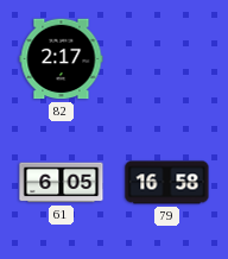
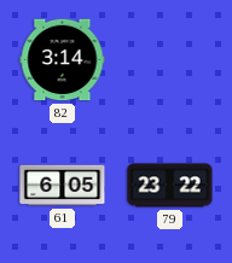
82: 2:17 -> 3:14
79: 16:58 -> 23:22
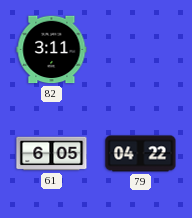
82: 3:14 -> 3:11
79: 23:22 -> 04:22
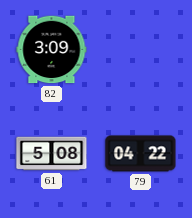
82: 3:11 -> 3:09
61: 6:05 -> 5:08
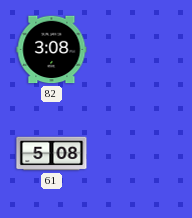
82: 3:09 -> 3:08
79: 04:22 -> none
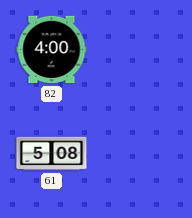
82: 3:08 -> 4:00
